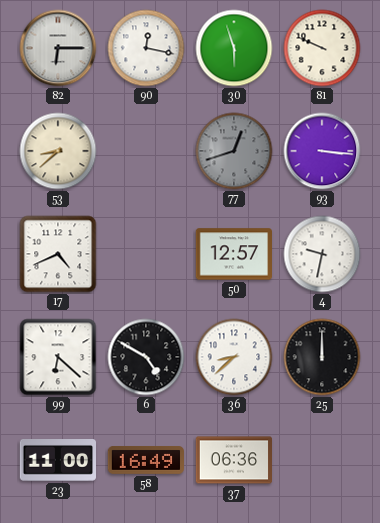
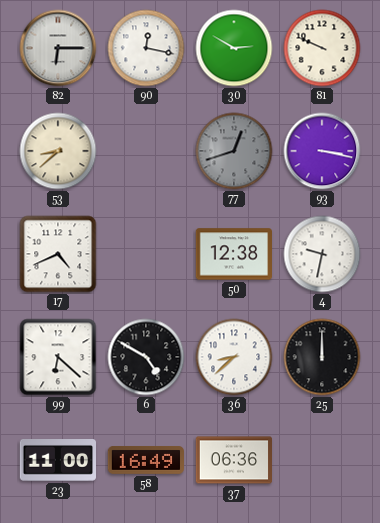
30: 5:57 -> 2:50
93: 3:16 -> 3:17
50: 12:57 -> 12:38
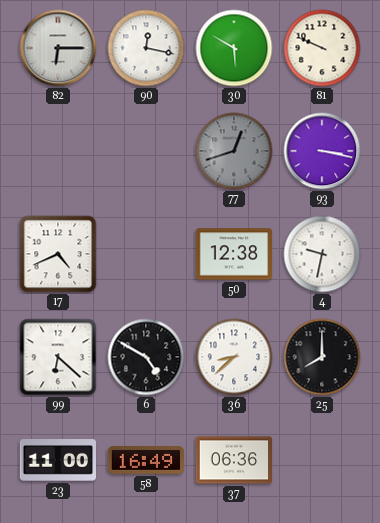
30: 2:50 -> 5:50
53: 8:38 -> none
25: 12:00 -> 8:00
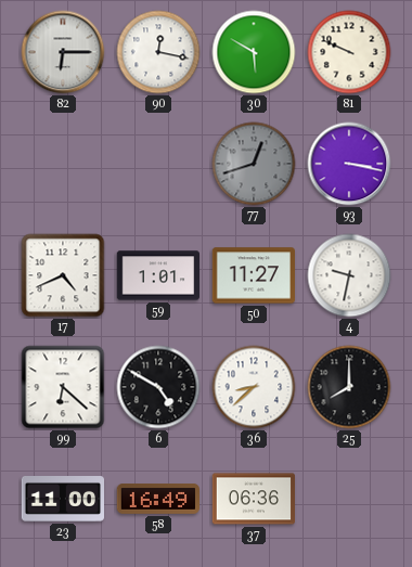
59: none -> 1:01
50: 12:38 -> 11:27
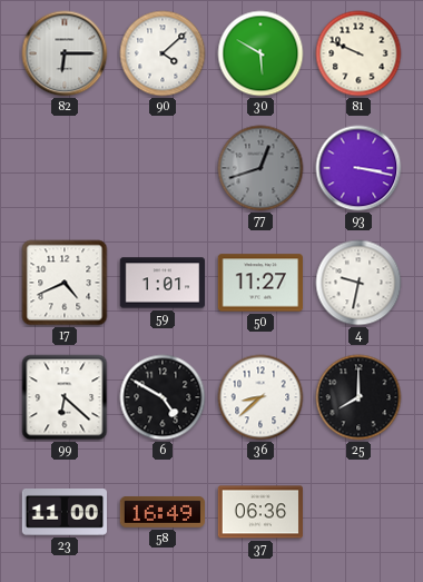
90: 12:17 -> 4:08
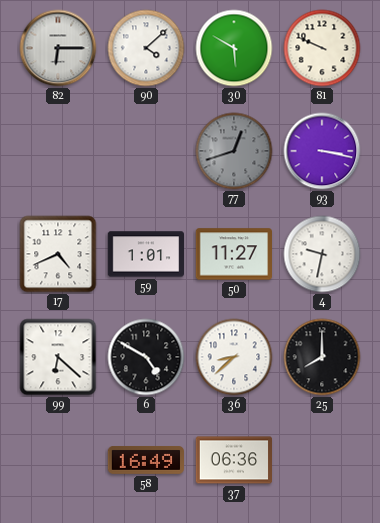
23: 11:00 -> none
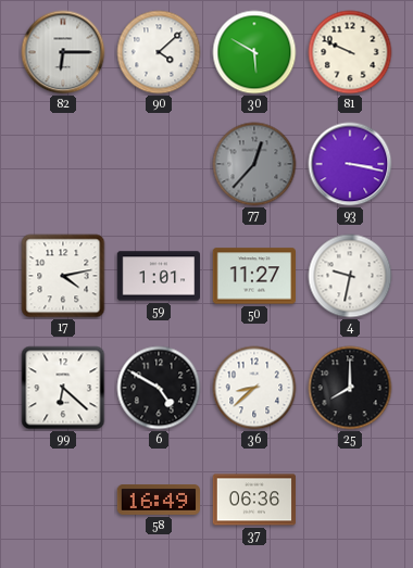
77: 12:42 -> 12:37
17: 4:41 -> 4:13
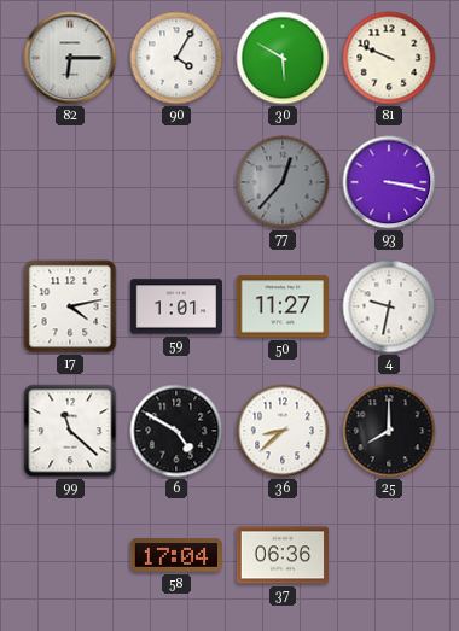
90: 4:08 -> 4:05
99: 6:22 -> 11:22
58: 16:49 -> 17:04
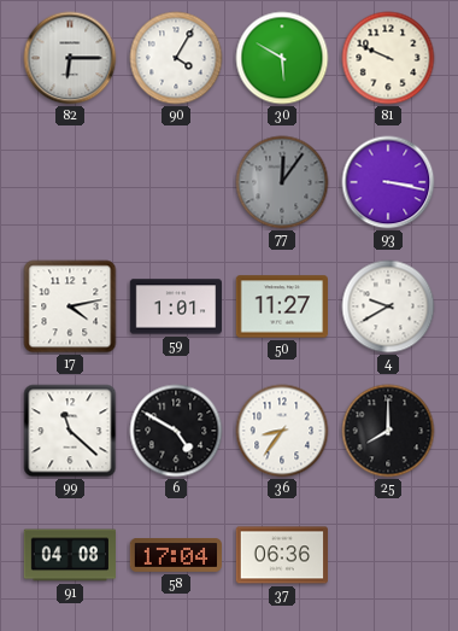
77: 12:37 -> 12:06
4: 9:32 -> 9:40
36: 8:38 -> 8:36
91: none -> 04:08
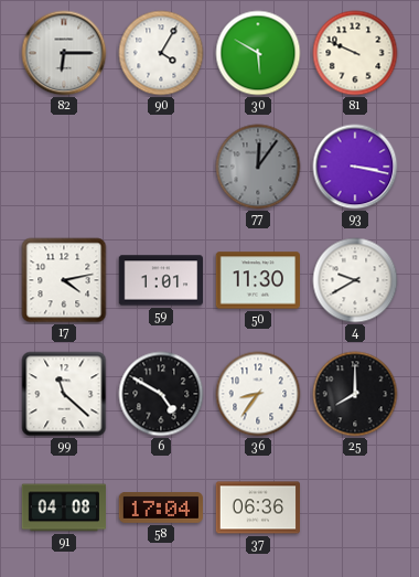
50: 11:27 -> 11:30
